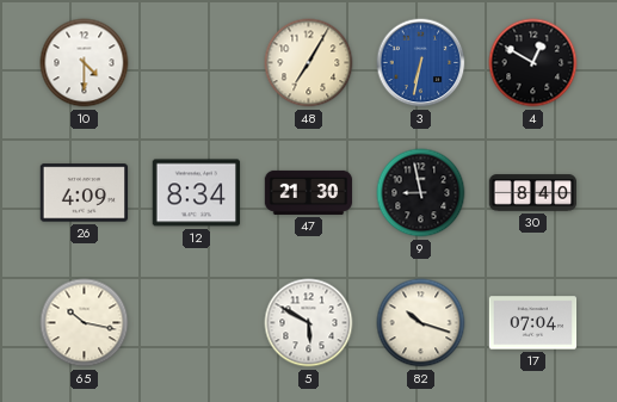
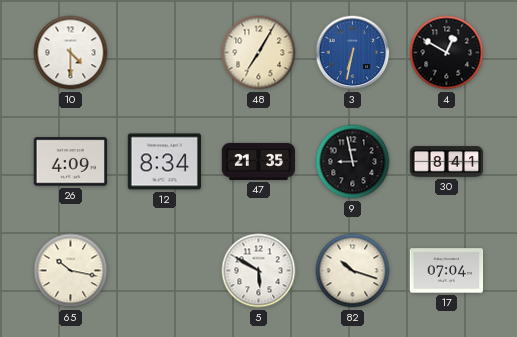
47: 21:30 -> 21:35
30: 8:40 -> 8:41
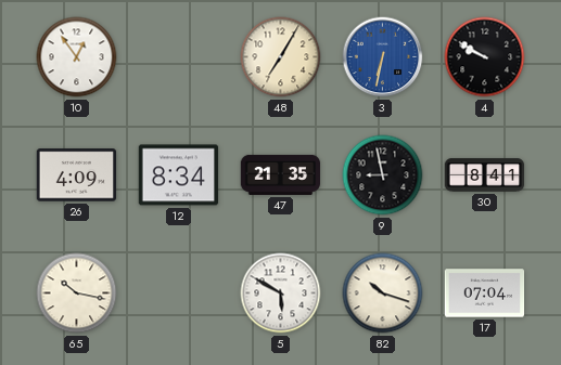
10: 4:30 -> 12:54
4: 12:50 -> 9:50
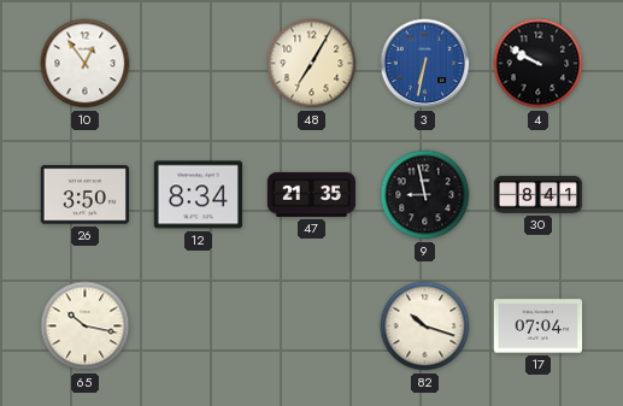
26: 4:09 -> 3:50
5: 5:50 -> none
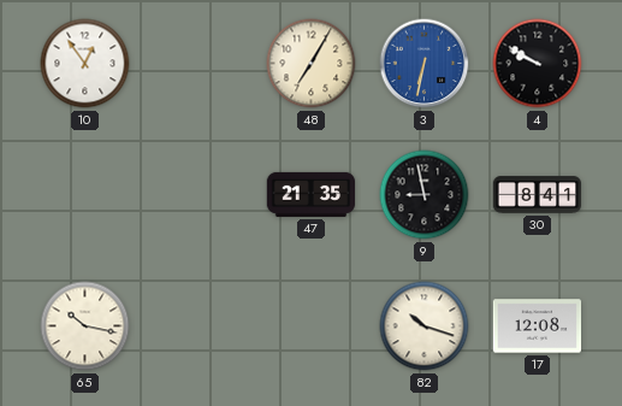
26: 3:50 -> none
12: 8:34 -> none
17: 07:04 -> 12:08
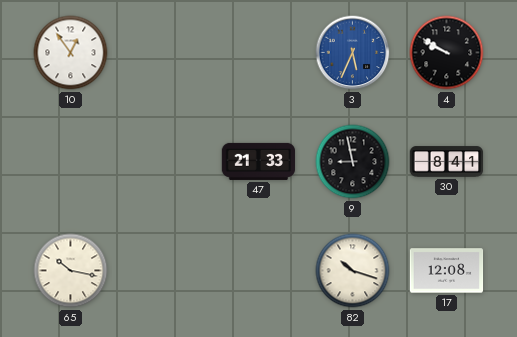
48: 7:05 -> none
3: 6:32 -> 5:34
47: 21:35 -> 21:33
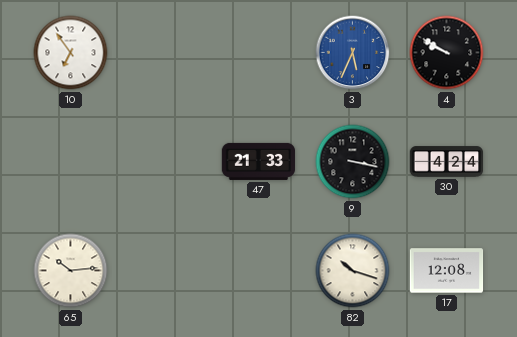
10: 12:54 -> 6:54
9: 8:58 -> 3:17
30: 8:41 -> 4:24
65: 10:17 -> 10:14
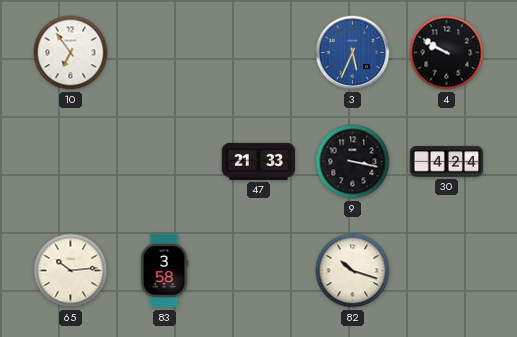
83: none -> 3:58
17: 12:08 -> none
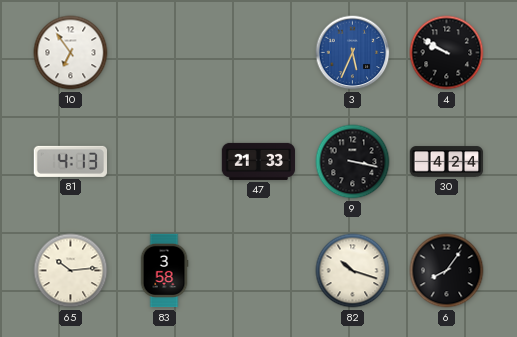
81: none -> 4:13
6: none -> 8:06
